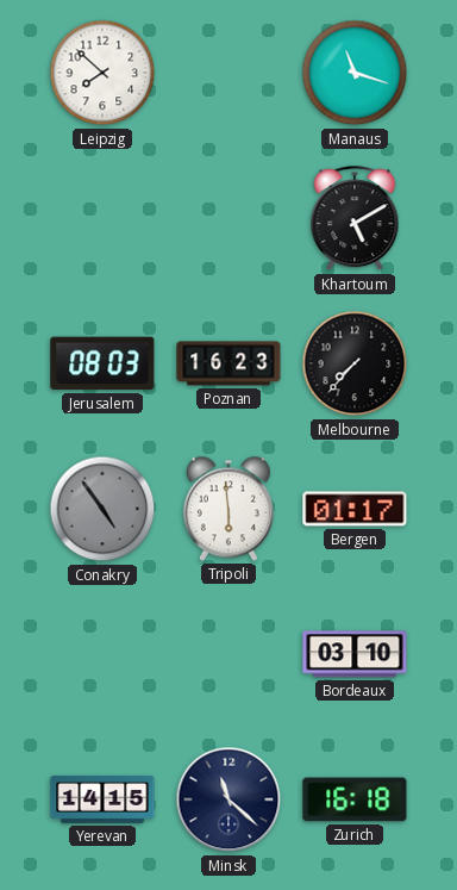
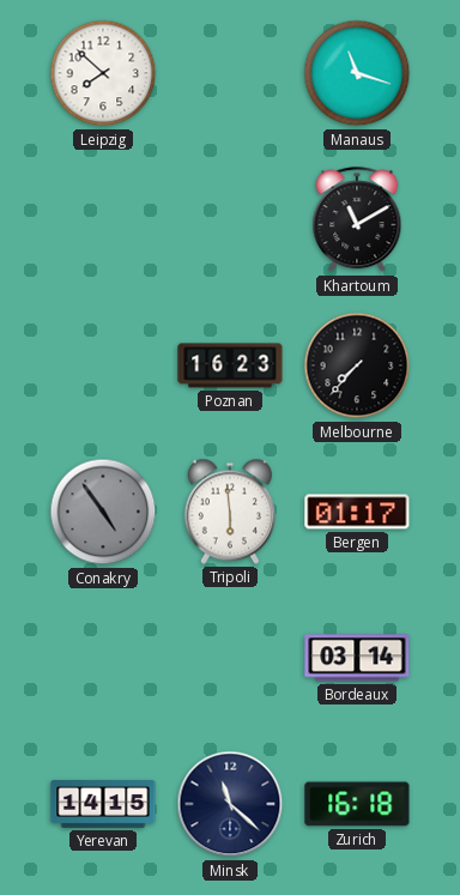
Khartoum: 5:10 -> 11:10
Jerusalem: 08:03 -> none
Bordeaux: 03:10 -> 03:14
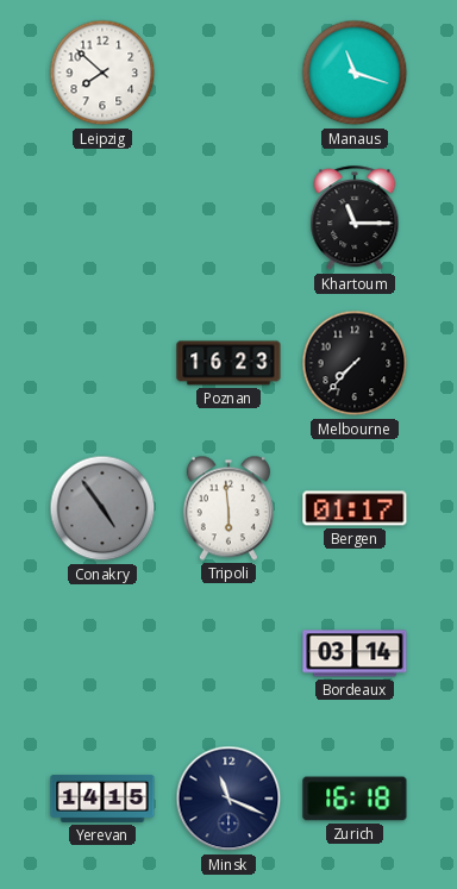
Khartoum: 11:10 -> 11:15
Minsk: 11:22 -> 11:19
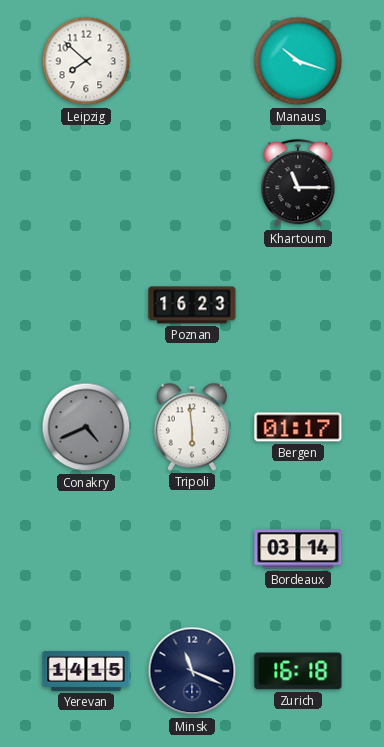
Manaus: 11:18 -> 10:18
Melbourne: 7:37 -> none
Conakry: 4:54 -> 4:41
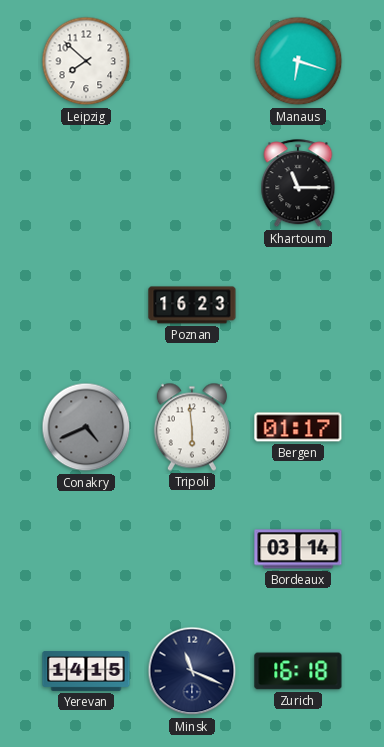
Manaus: 10:18 -> 6:18
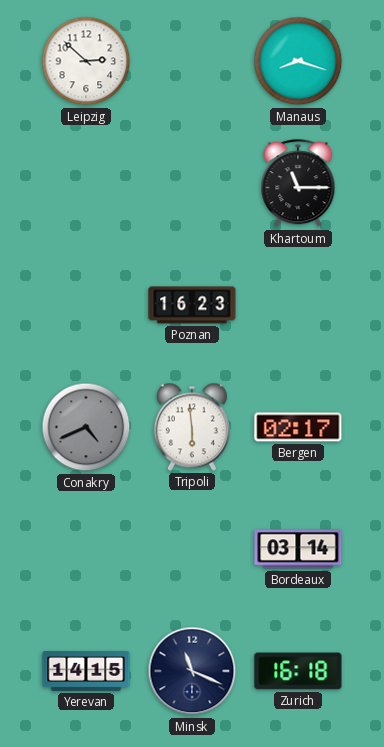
Leipzig: 7:52 -> 2:52
Manaus: 6:18 -> 8:18
Bergen: 01:17 -> 02:17
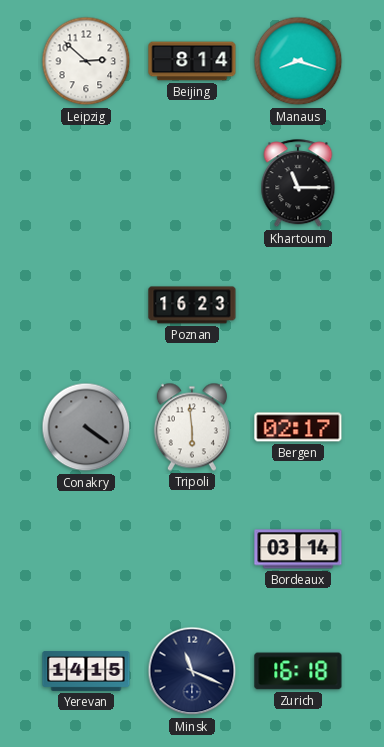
Beijing: none -> 8:14
Conakry: 4:41 -> 4:21
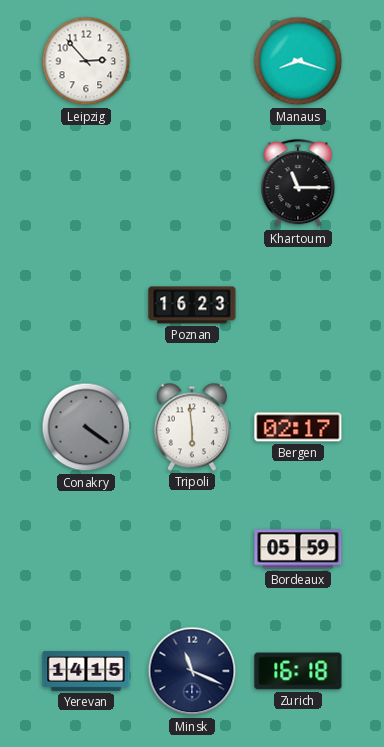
Leipzig: 2:52 -> 2:53
Beijing: 8:14 -> none
Bordeaux: 03:14 -> 05:59
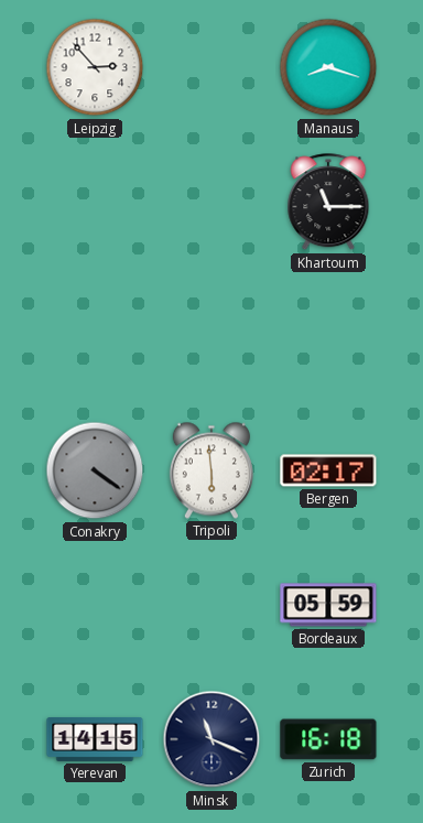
Poznan: 16:23 -> none
